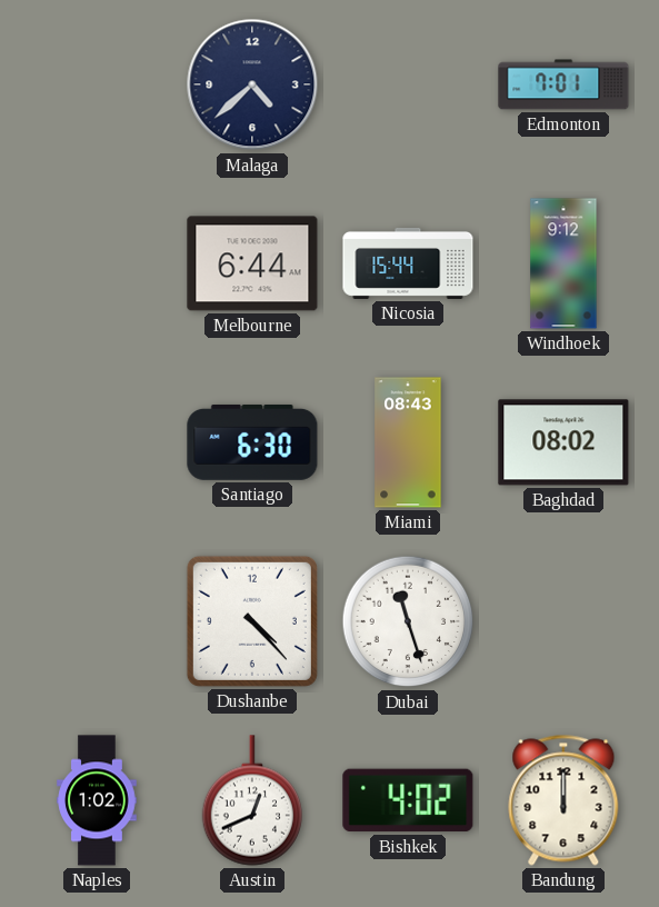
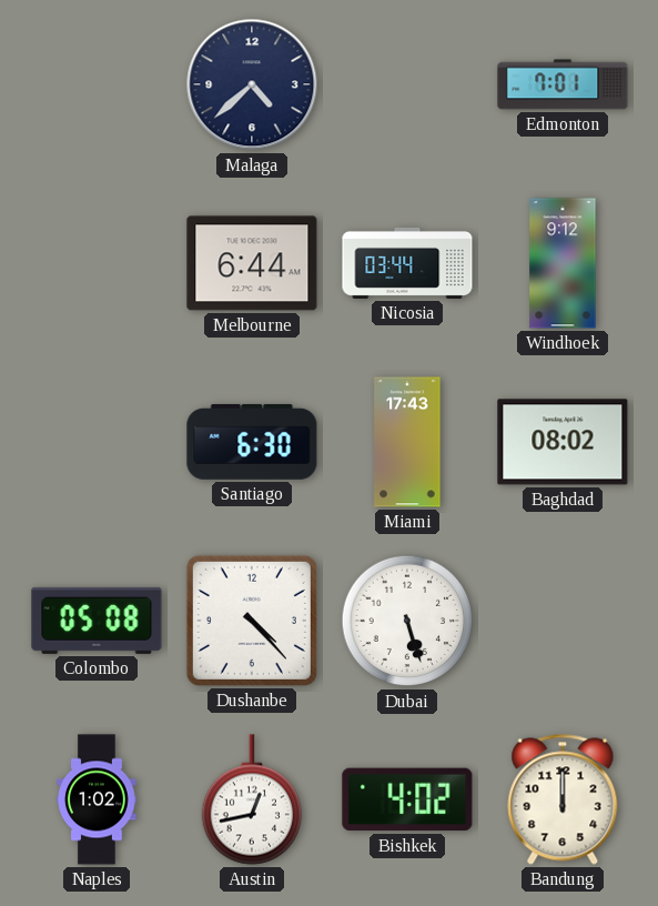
Nicosia: 15:44 -> 03:44
Miami: 08:43 -> 17:43
Colombo: none -> 05:08
Dubai: 11:27 -> 5:27
Austin: 12:41 -> 12:43
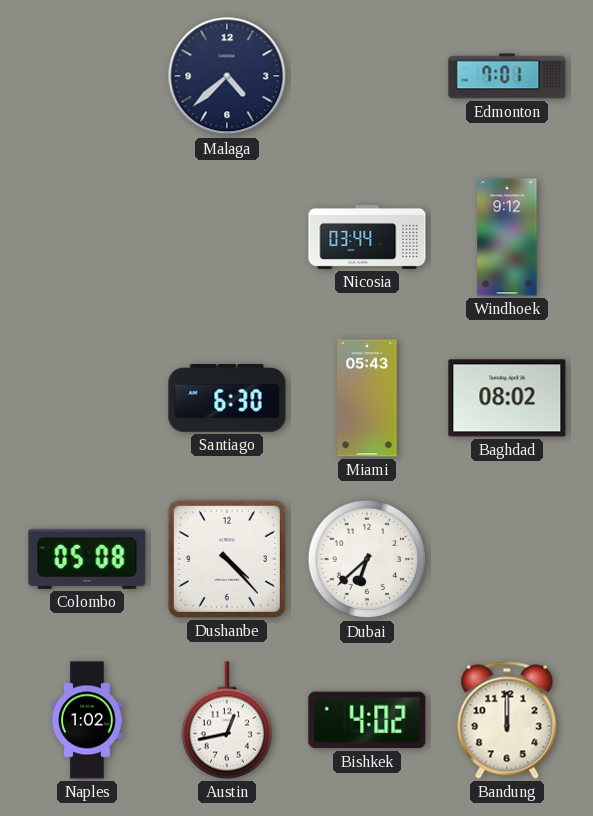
Melbourne: 6:44 -> none
Miami: 17:43 -> 05:43
Dubai: 5:27 -> 6:38
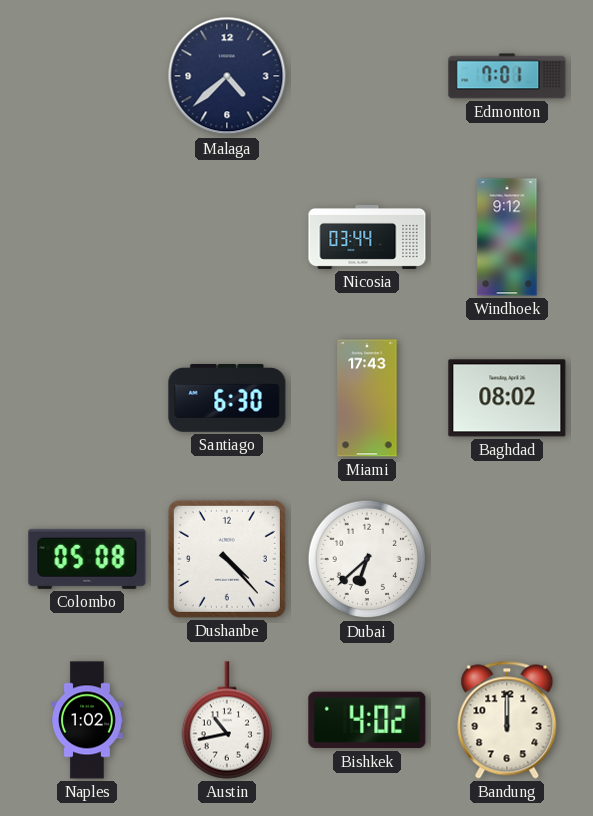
Miami: 05:43 -> 17:43
Austin: 12:43 -> 10:43
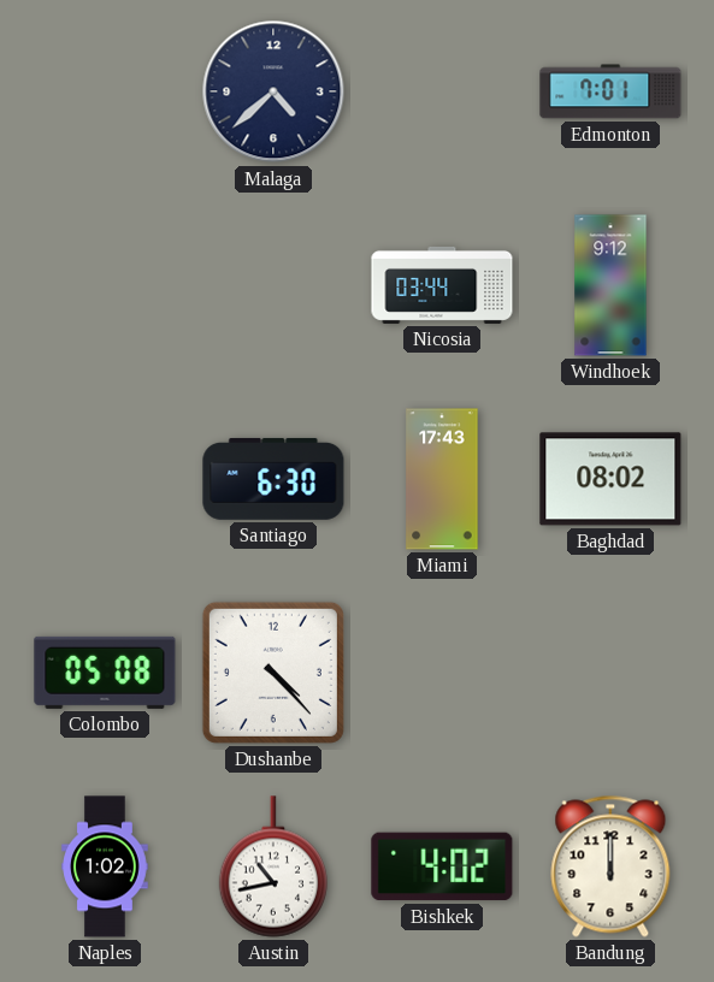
Dubai: 6:38 -> none
